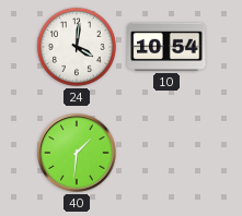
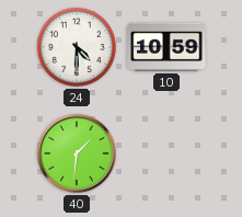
24: 4:01 -> 4:30
10: 10:54 -> 10:59
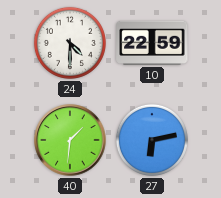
10: 10:59 -> 22:59
27: none -> 6:13
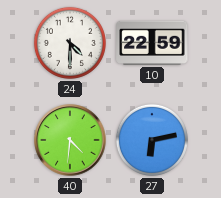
40: 1:31 -> 4:31
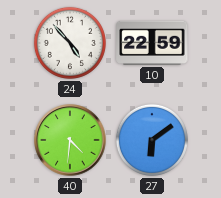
24: 4:30 -> 4:53
27: 6:13 -> 6:09
